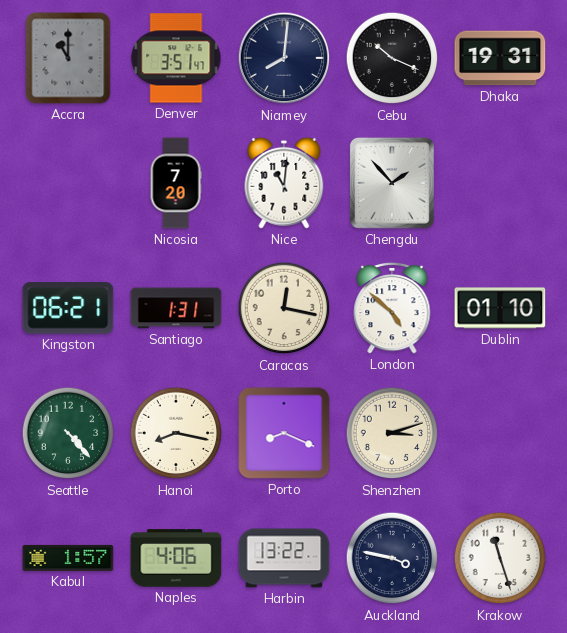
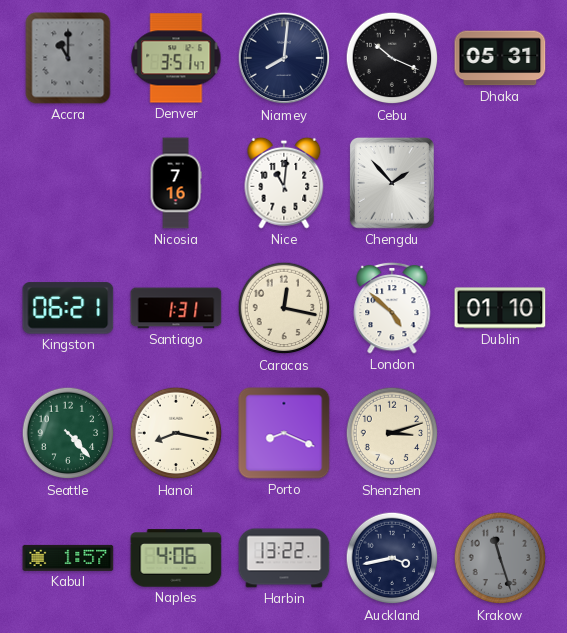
Dhaka: 19:31 -> 05:31
Nicosia: 7:20 -> 7:16
Auckland: 3:47 -> 3:43
Krakow dial: white -> grey
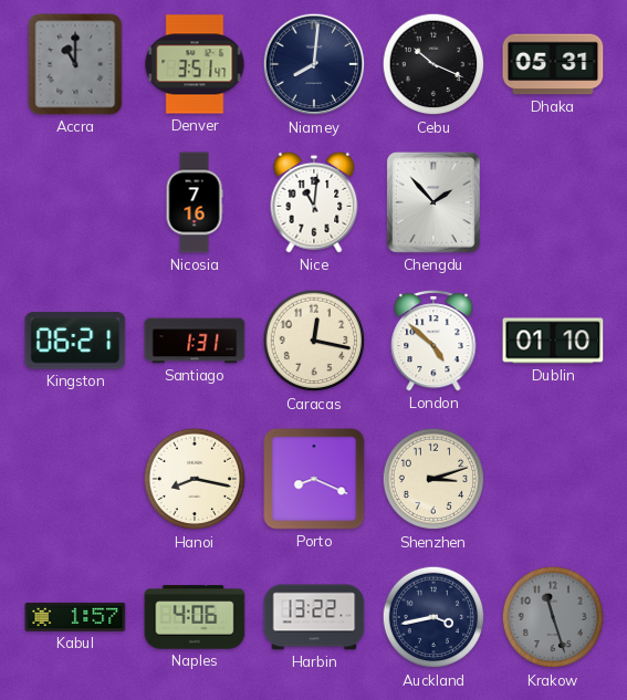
Seattle: 4:23 -> none
